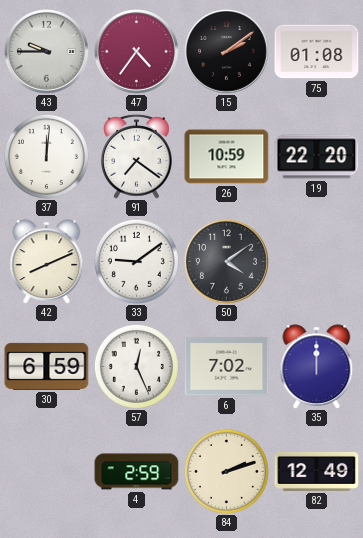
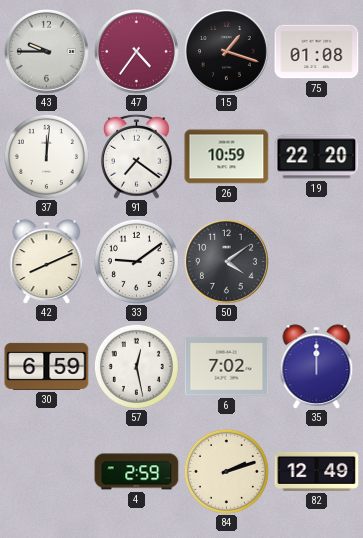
15: 2:09 -> 1:18
57: 12:26 -> 12:28
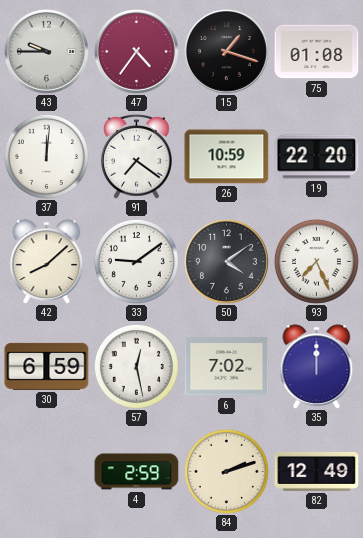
42: 8:11 -> 8:08
93: none -> 7:26
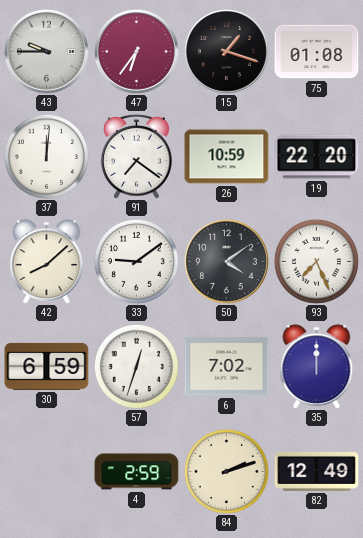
47: 4:36 -> 6:36
57: 12:28 -> 12:33
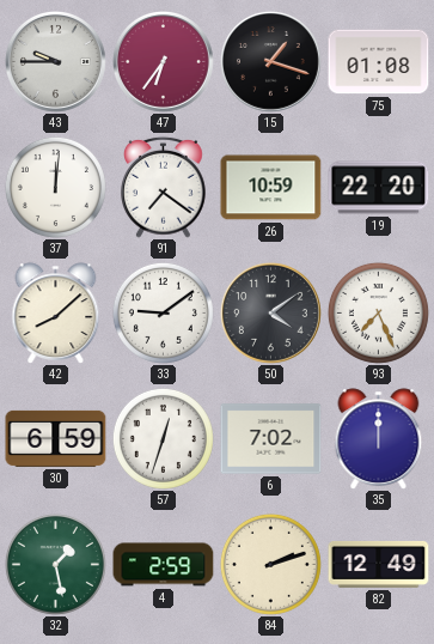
32: none -> 1:28
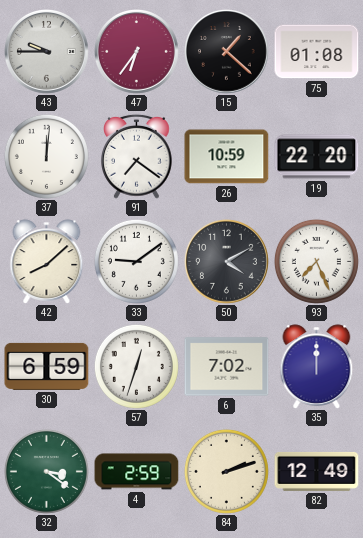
15: 1:18 -> 1:22
50: 4:09 -> 4:10
32: 1:28 -> 3:21
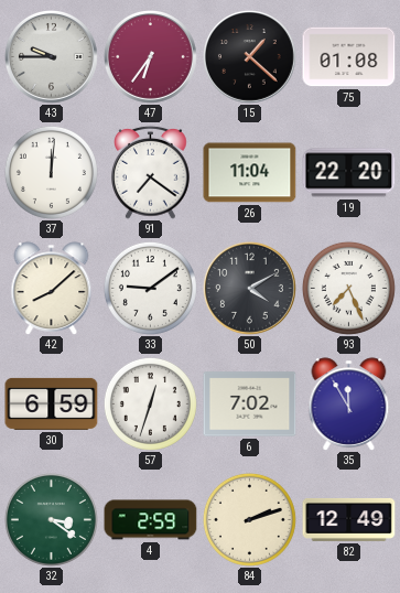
26: 10:59 -> 11:04
35: 12:00 -> 11:55
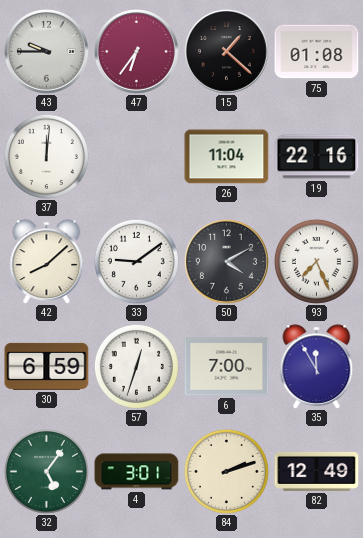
91: 7:21 -> none
19: 22:20 -> 22:16
6: 7:02 -> 7:00
32: 3:21 -> 5:06
4: 2:59 -> 3:01
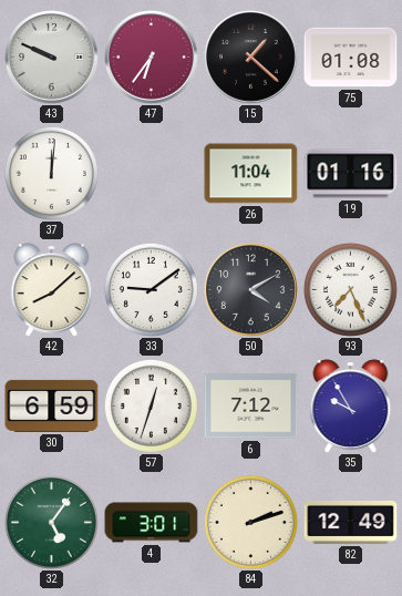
43: 9:45 -> 9:49
19: 22:16 -> 01:16
6: 7:00 -> 7:12
35: 11:55 -> 9:55
